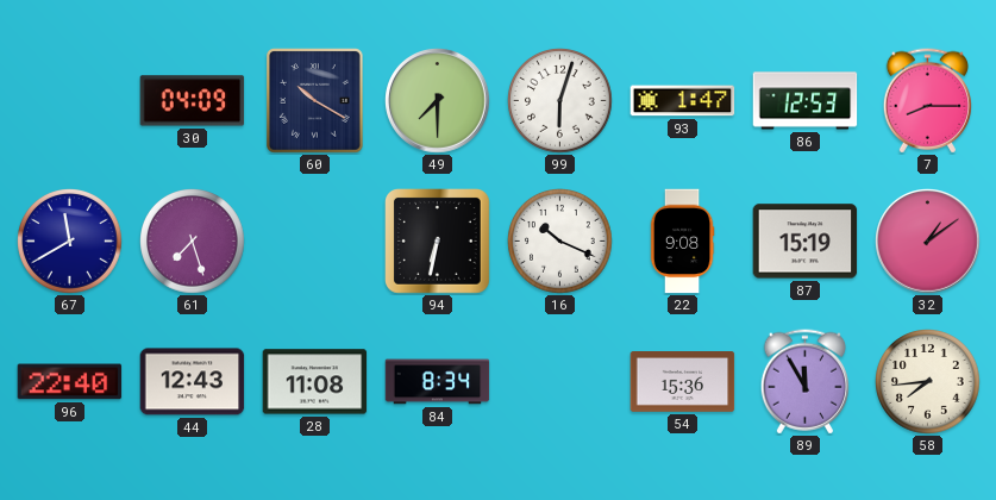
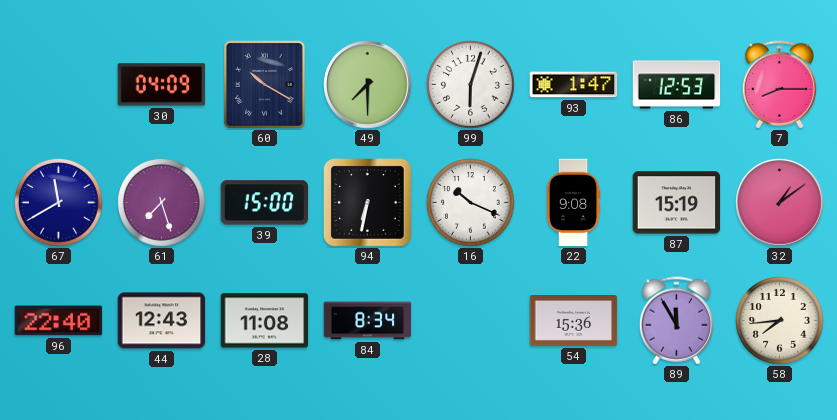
39: none -> 15:00
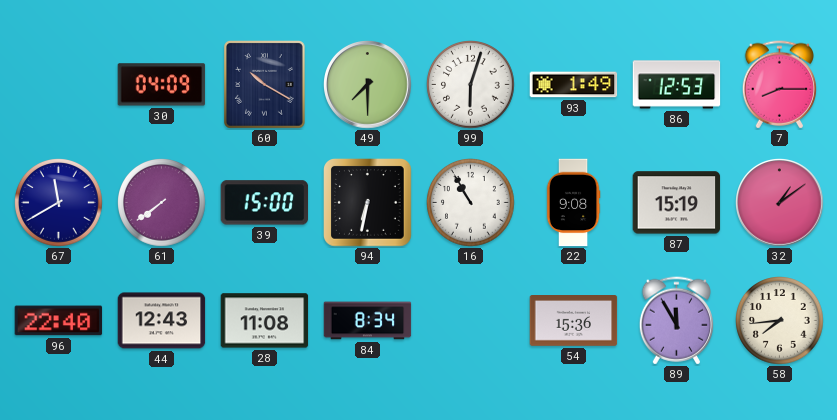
93: 1:47 -> 1:49
61: 7:27 -> 7:39
16: 10:19 -> 10:55
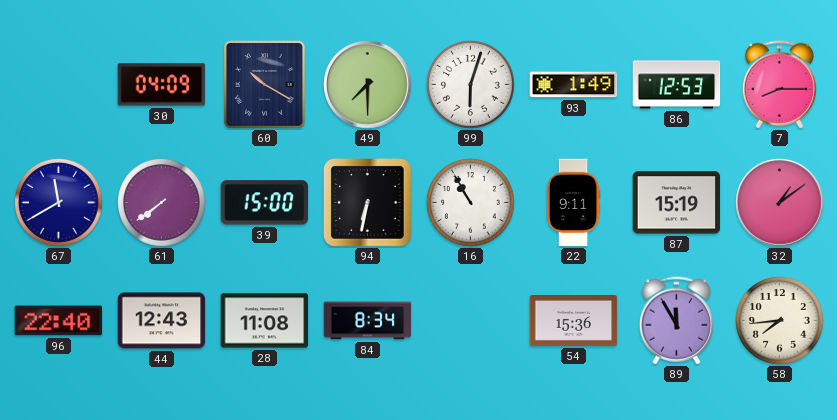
22: 9:08 -> 9:11
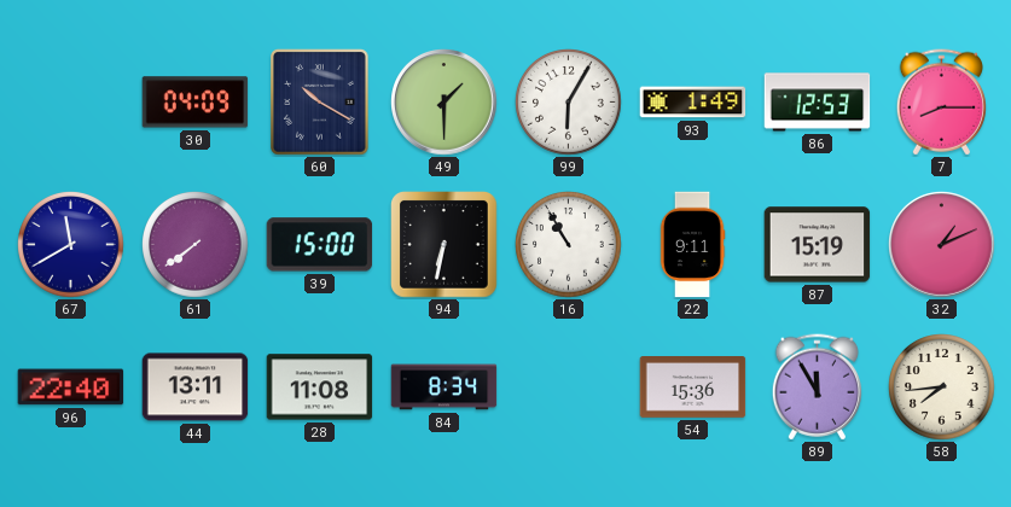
49: 7:30 -> 1:30
99: 6:03 -> 6:05
32: 1:09 -> 1:11
44: 12:43 -> 13:11
